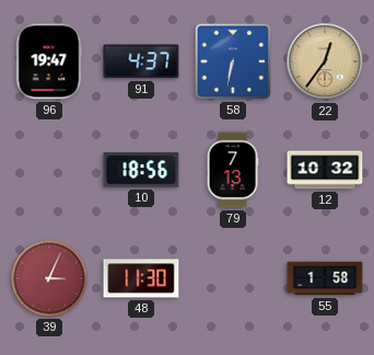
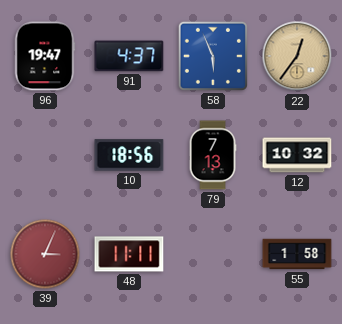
58: 6:32 -> 5:56
48: 11:30 -> 11:11
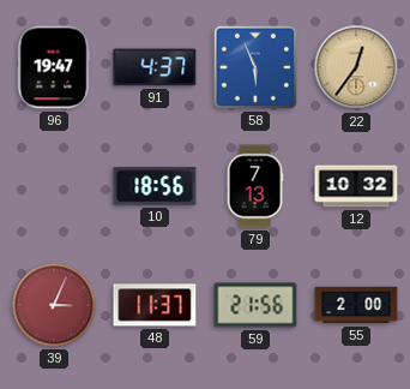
48: 11:11 -> 11:37
59: none -> 21:56
55: 1:58 -> 2:00
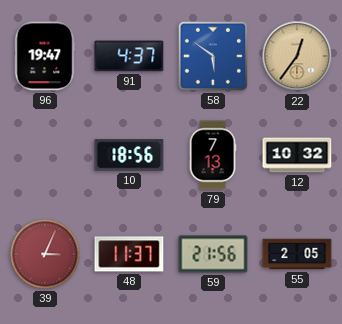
58: 5:56 -> 5:51
55: 2:00 -> 2:05
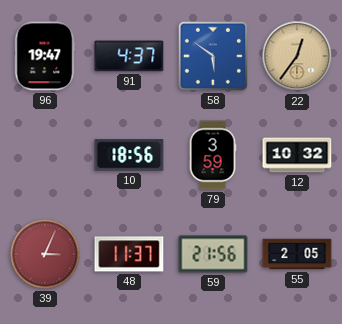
79: 7:13 -> 3:59
